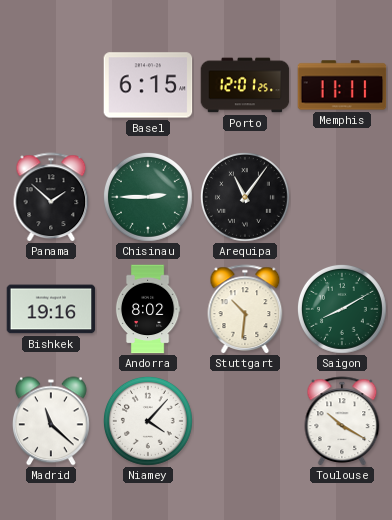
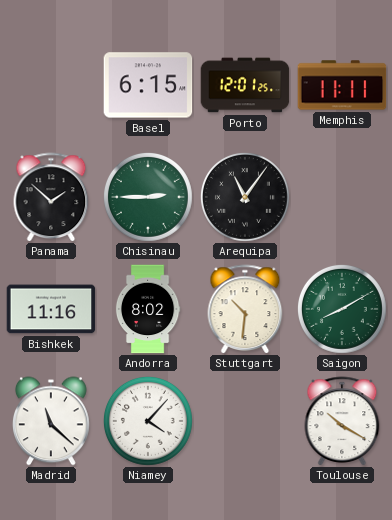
Bishkek: 19:16 -> 11:16
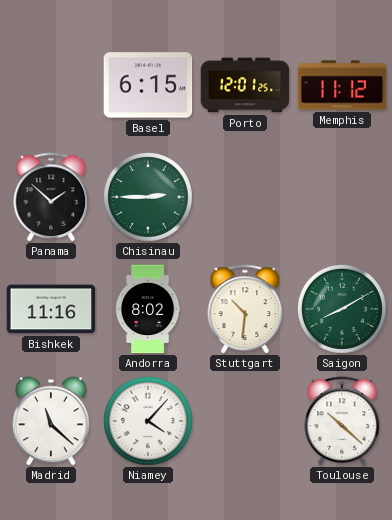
Memphis: 11:11 -> 11:12
Arequipa: 11:06 -> none
Toulouse: 10:20 -> 10:22
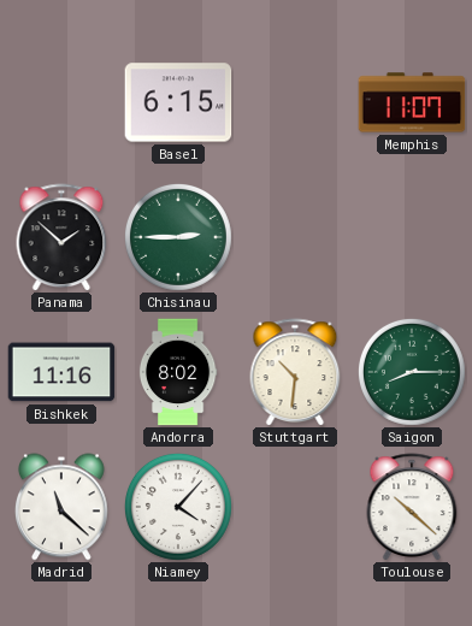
Porto: 12:01 -> none
Memphis: 11:12 -> 11:07
Saigon: 8:10 -> 8:15
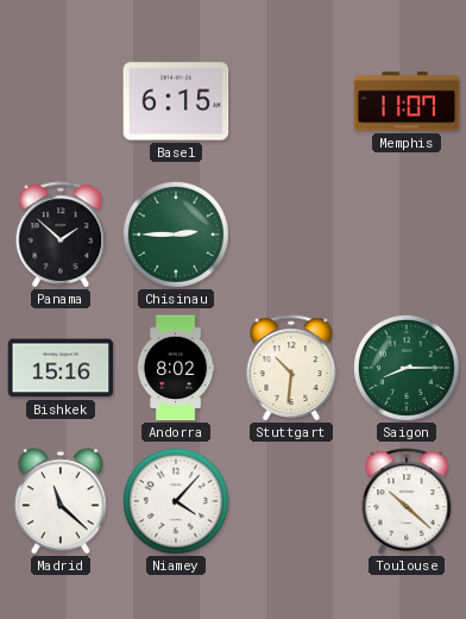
Bishkek: 11:16 -> 15:16
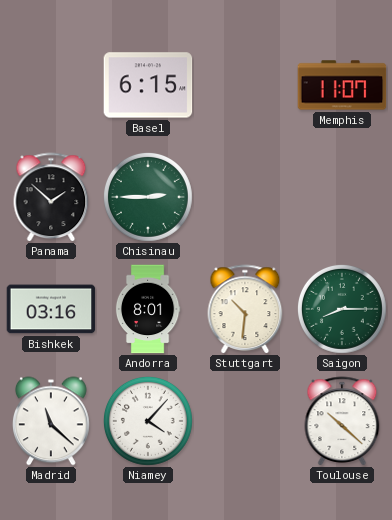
Bishkek: 15:16 -> 03:16
Andorra: 8:02 -> 8:01
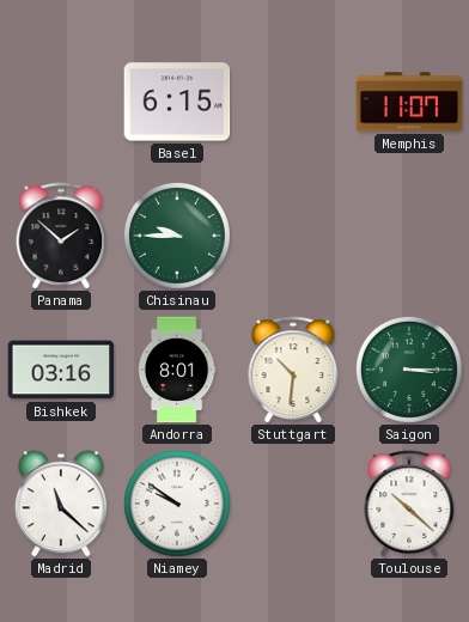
Chisinau: 2:45 -> 9:45
Saigon: 8:15 -> 3:15
Niamey: 4:07 -> 9:51
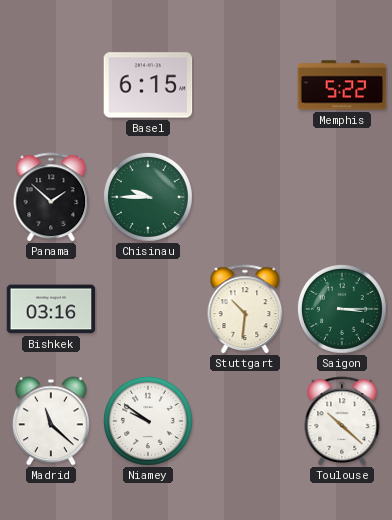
Memphis: 11:07 -> 5:22
Andorra: 8:01 -> none
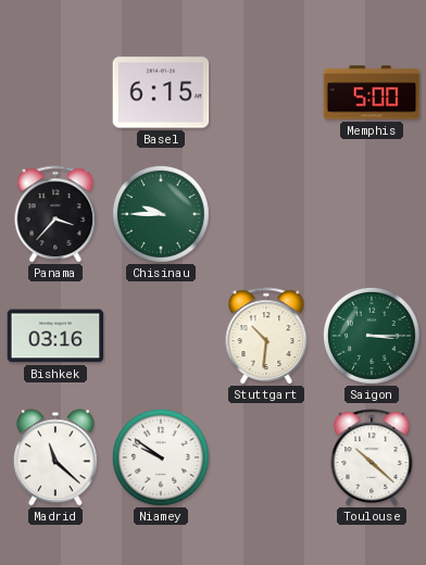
Memphis: 5:22 -> 5:00
Panama: 1:52 -> 3:37
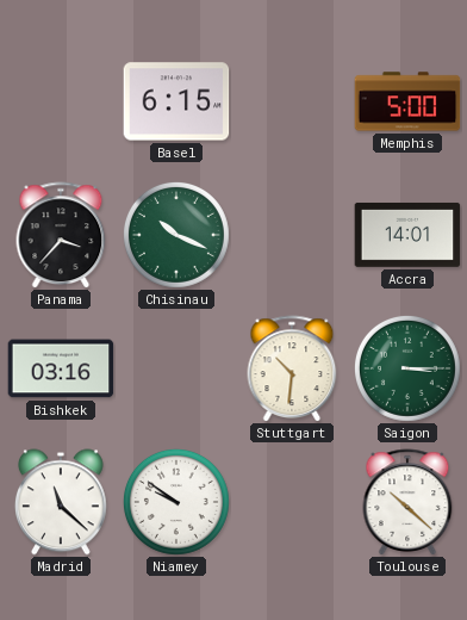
Chisinau: 9:45 -> 10:19
Accra: none -> 14:01
